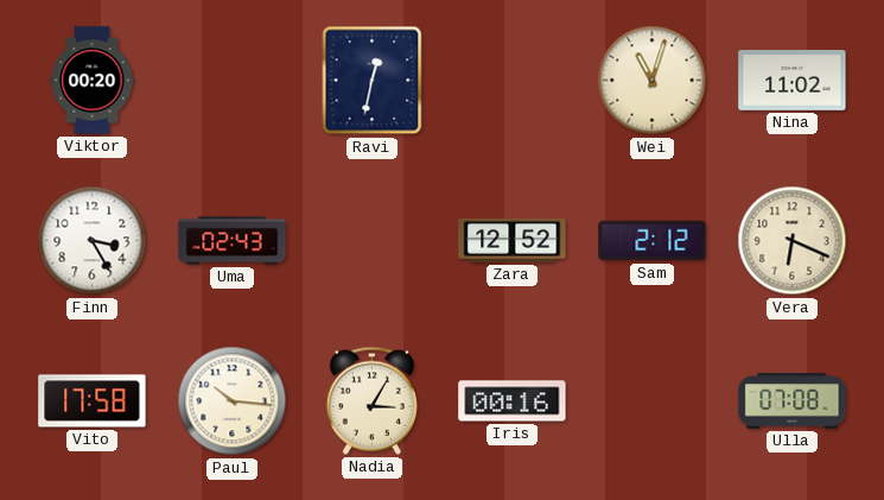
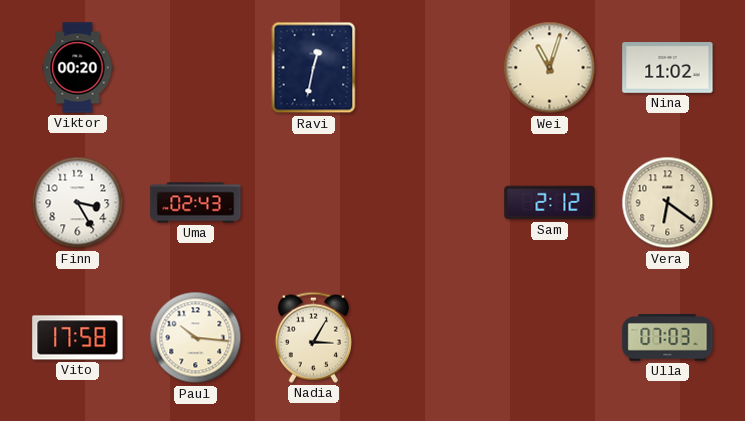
Zara: 12:52 -> none
Vera: 6:19 -> 6:21
Iris: 00:16 -> none
Ulla: 07:08 -> 07:03
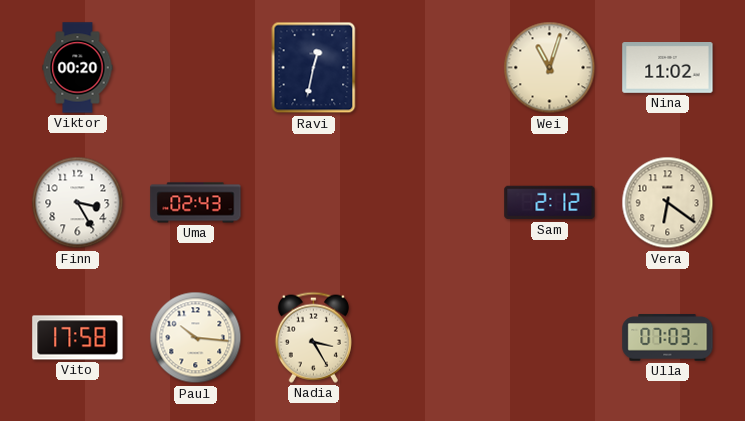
Nadia: 3:05 -> 3:25
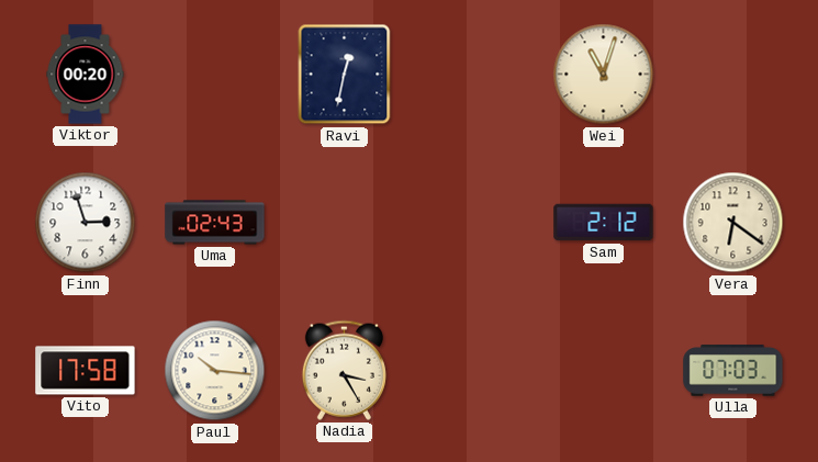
Nina: 11:02 -> none
Finn: 3:25 -> 2:57
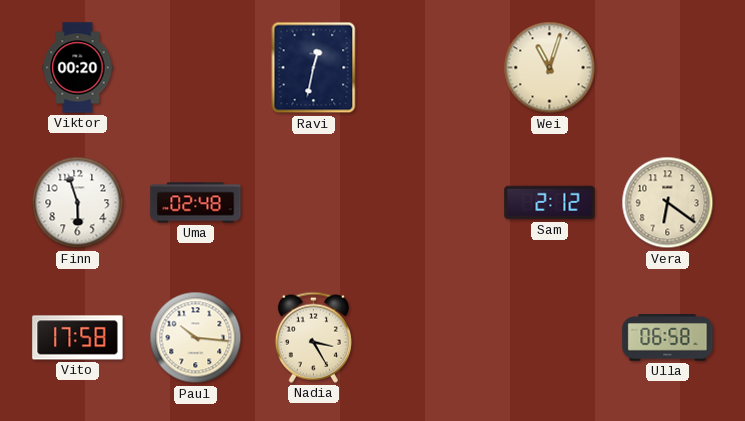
Finn: 2:57 -> 5:57
Uma: 02:43 -> 02:48
Ulla: 07:03 -> 06:58
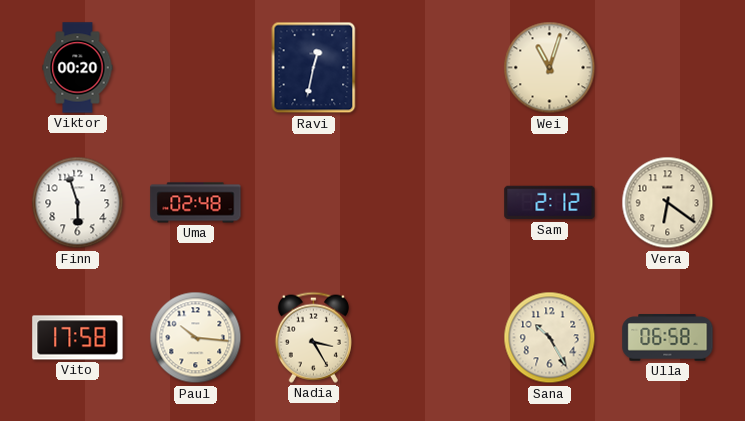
Sana: none -> 10:25
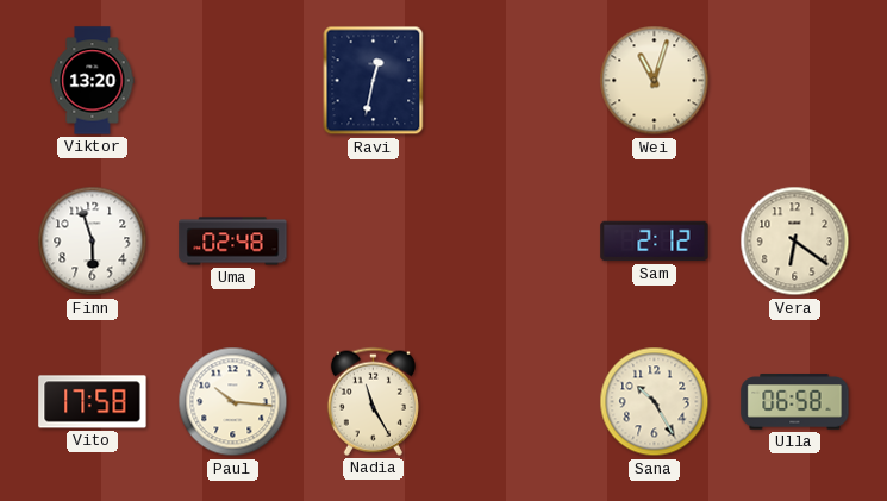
Viktor: 00:20 -> 13:20
Nadia: 3:25 -> 11:25
